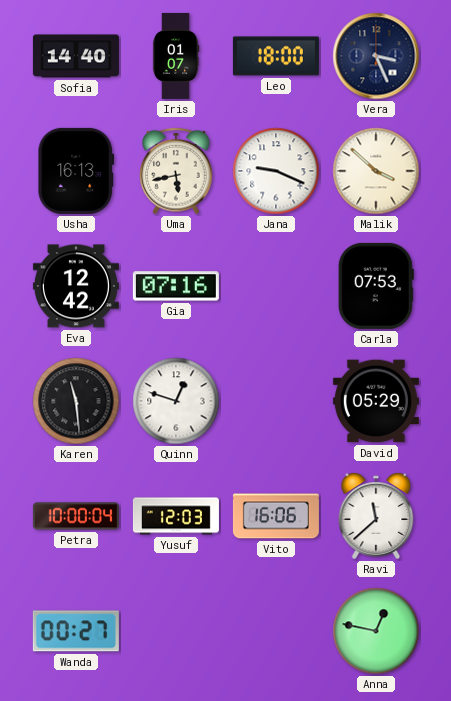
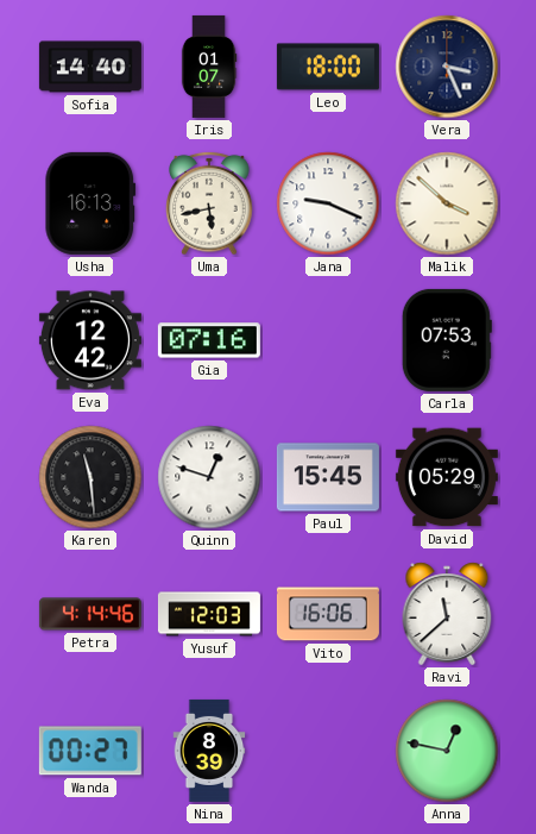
Paul: none -> 15:45
Petra: 10:00 -> 4:14
Nina: none -> 8:39
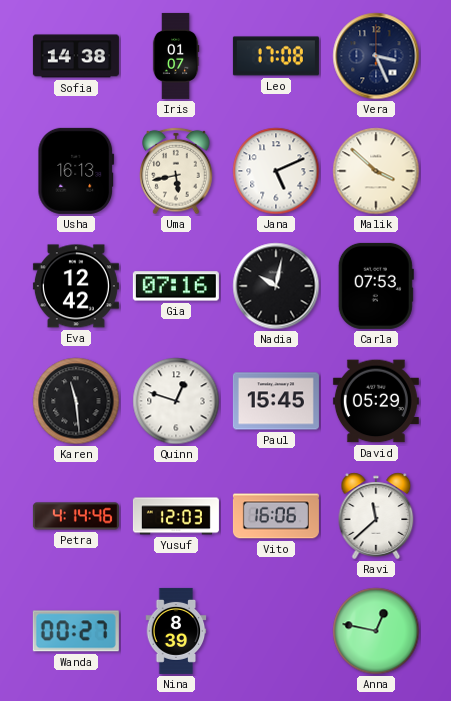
Sofia: 14:40 -> 14:38
Leo: 18:00 -> 17:08
Jana: 9:19 -> 5:11
Nadia: none -> 10:02
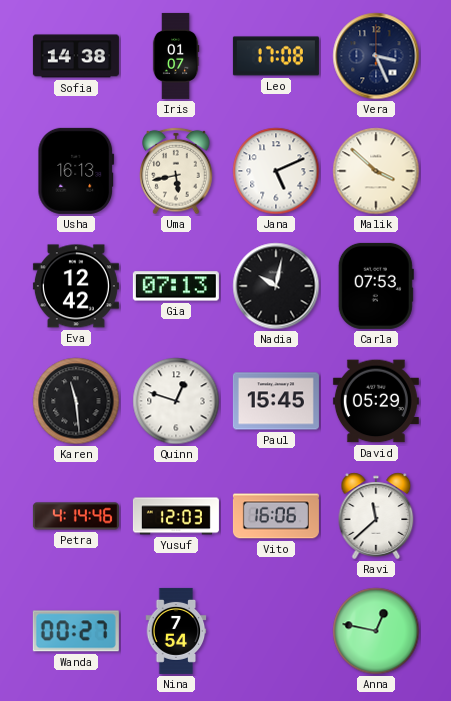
Gia: 07:16 -> 07:13
Nina: 8:39 -> 7:54
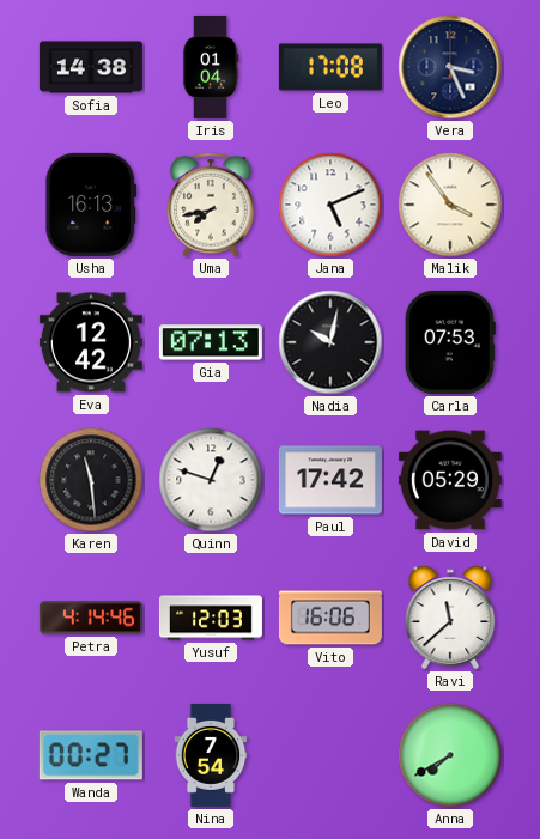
Iris: 01:07 -> 01:04
Uma: 5:43 -> 7:43
Malik: 3:52 -> 3:54
Paul: 15:45 -> 17:42
Anna: 12:47 -> 7:40
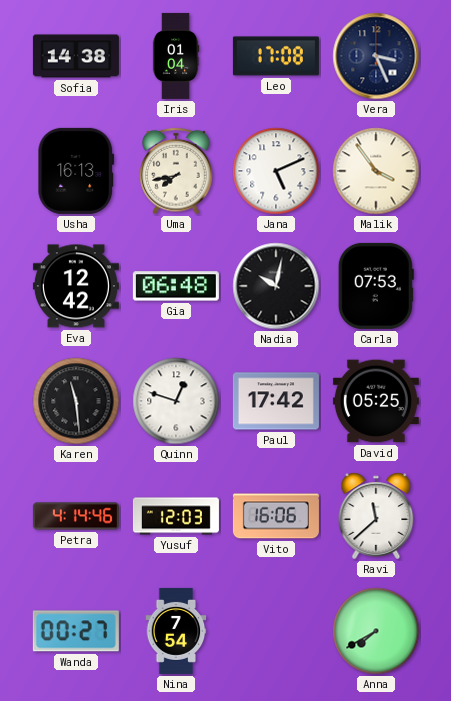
Gia: 07:13 -> 06:48
David: 05:29 -> 05:25
